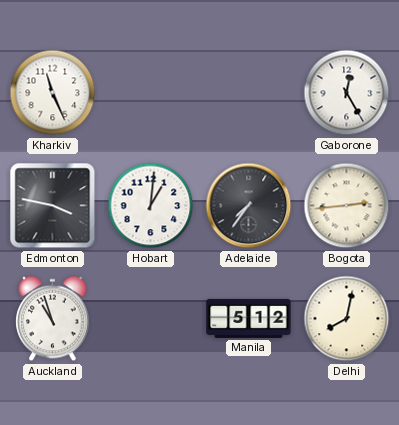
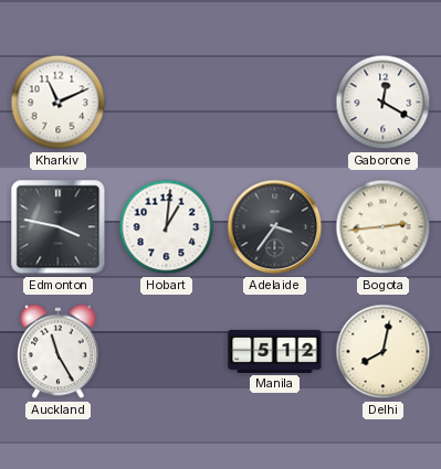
Kharkiv: 11:26 -> 11:11
Gaborone: 12:25 -> 12:20
Adelaide: 7:36 -> 3:36
Auckland: 10:57 -> 11:25
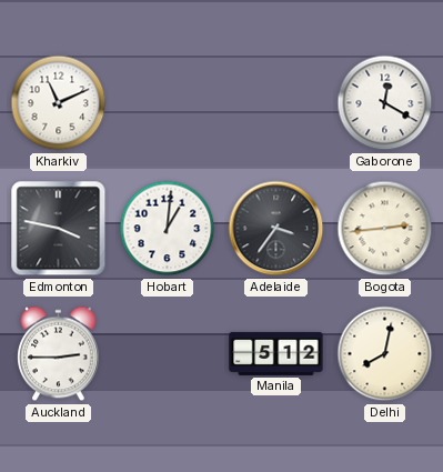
Auckland: 11:25 -> 2:45
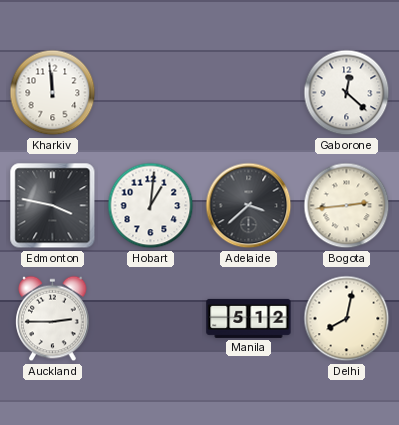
Kharkiv: 11:11 -> 11:59
Gaborone: 12:20 -> 12:22
Adelaide: 3:36 -> 3:38
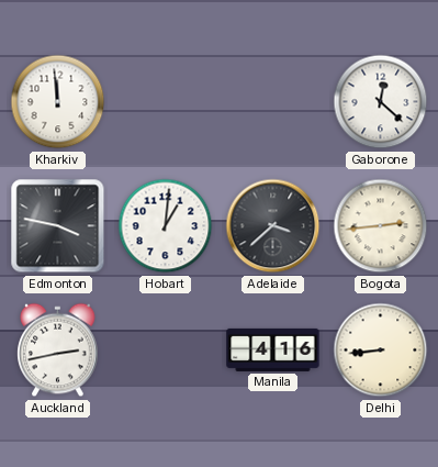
Auckland: 2:45 -> 2:43
Manila: 5:12 -> 4:16
Delhi: 8:02 -> 8:44
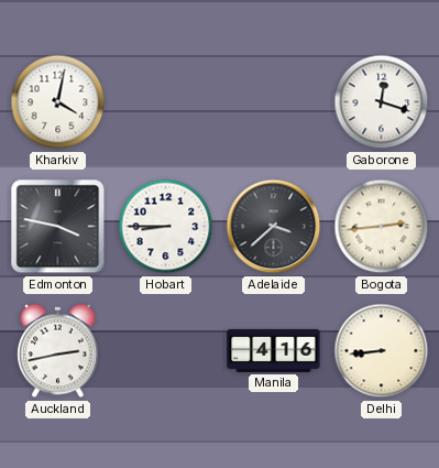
Kharkiv: 11:59 -> 4:02
Gaborone: 12:22 -> 12:18
Hobart: 1:01 -> 8:45
